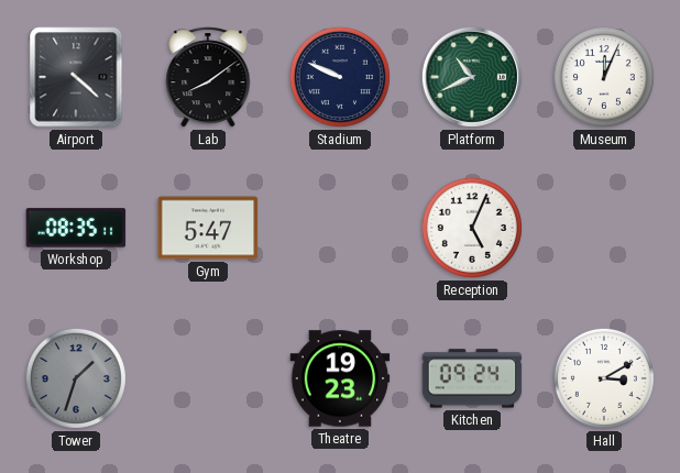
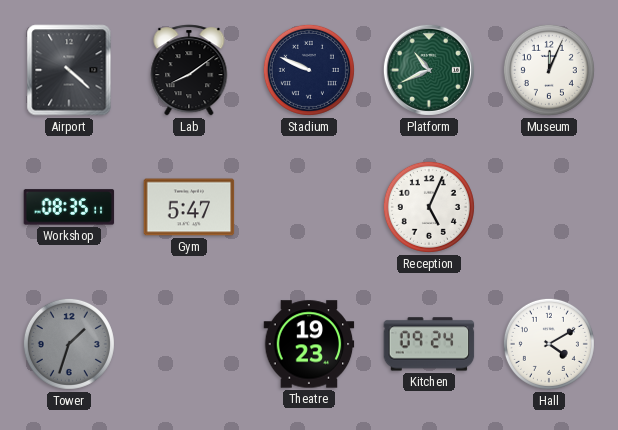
Hall: 3:10 -> 4:10
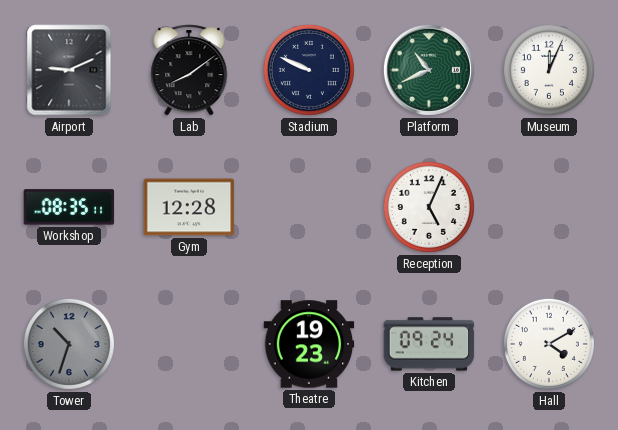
Airport: 4:22 -> 9:11
Gym: 5:47 -> 12:28
Tower: 1:33 -> 10:33
